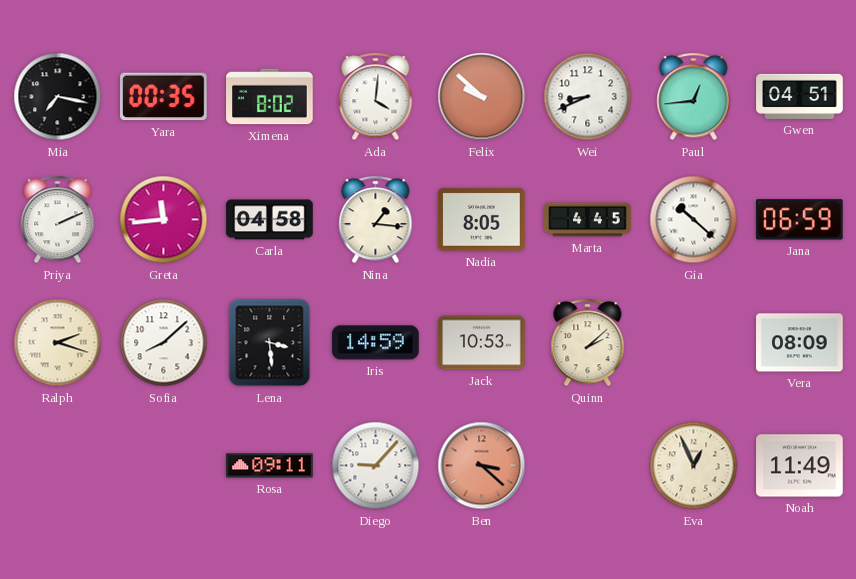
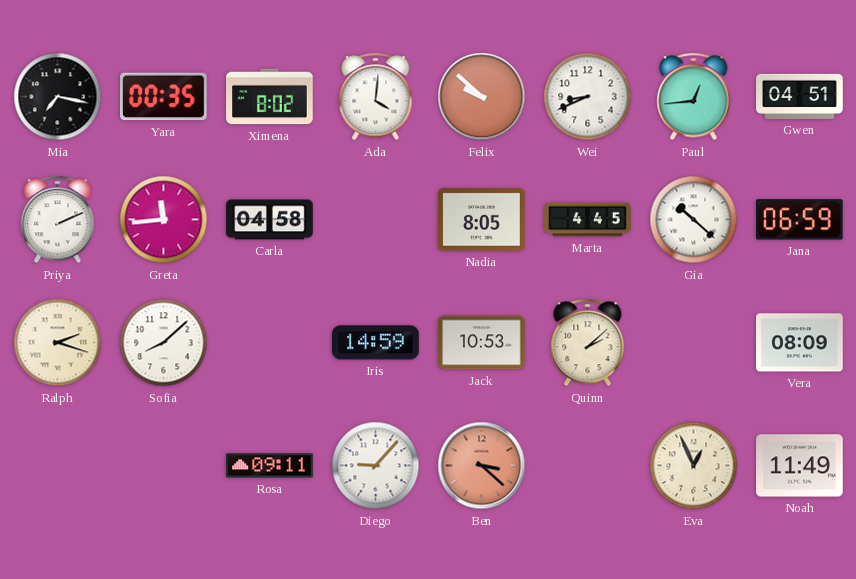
Nina: 1:16 -> none
Lena: 3:29 -> none
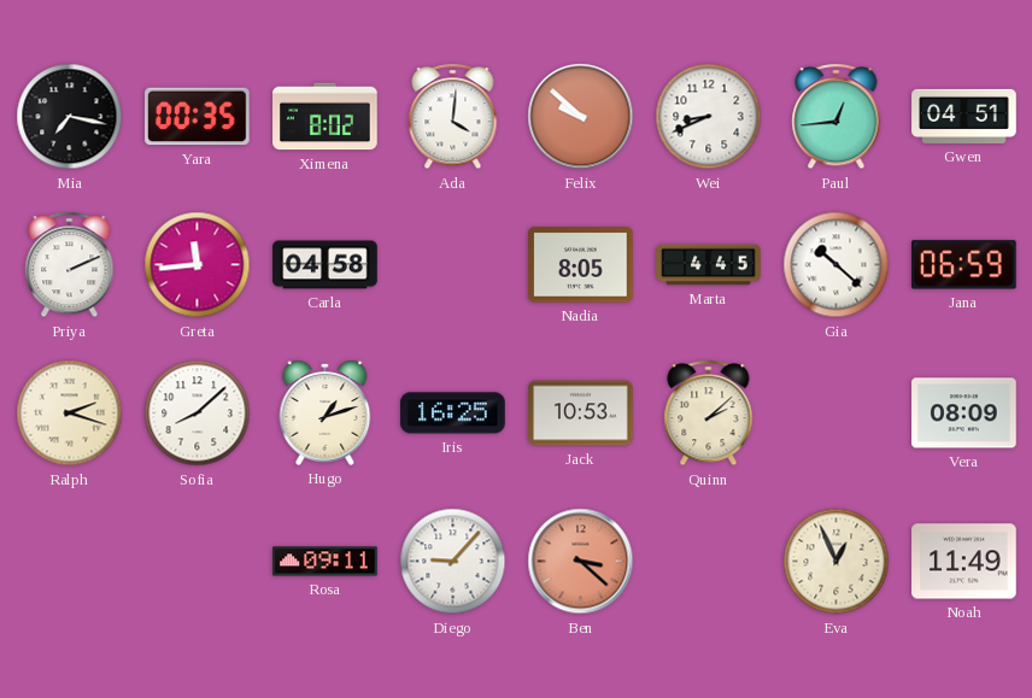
Hugo: none -> 1:12
Iris: 14:59 -> 16:25
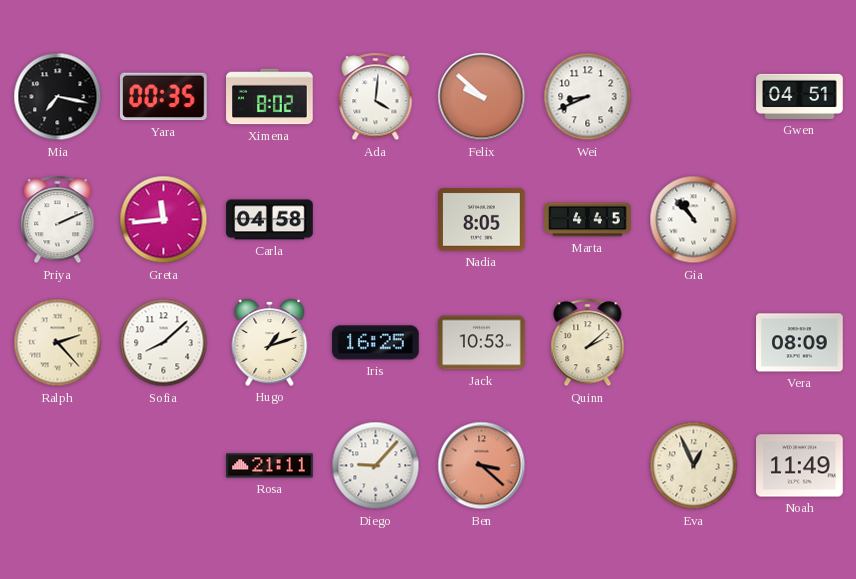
Paul: 12:44 -> none
Gia: 10:22 -> 10:53
Jana: 06:59 -> none
Ralph: 2:18 -> 2:23
Rosa: 09:11 -> 21:11
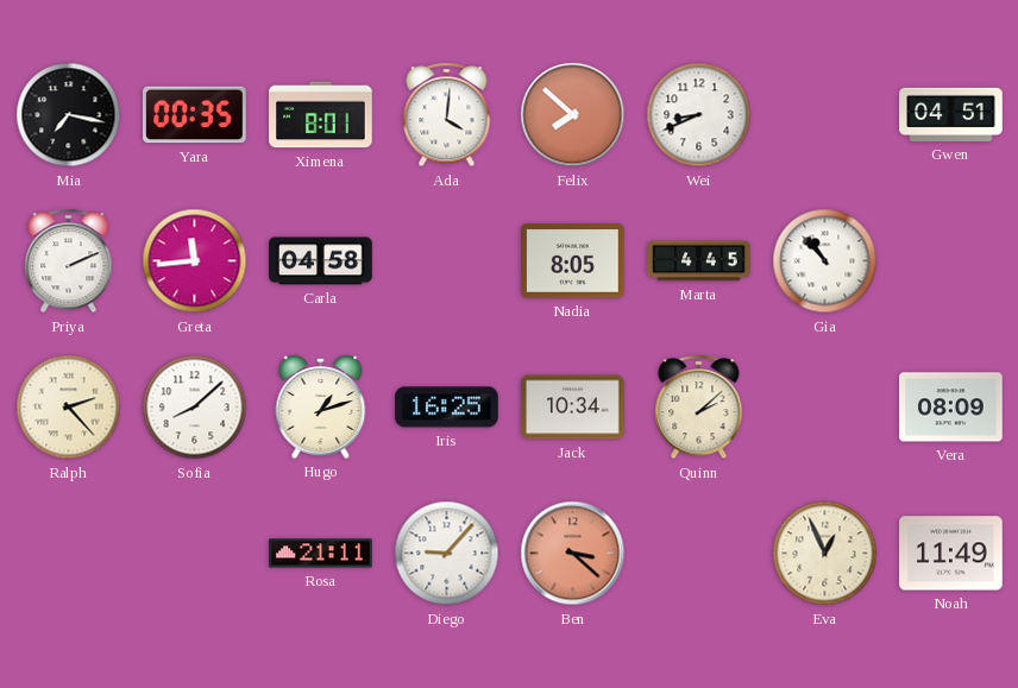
Ximena: 8:02 -> 8:01
Felix: 9:52 -> 7:52
Jack: 10:53 -> 10:34
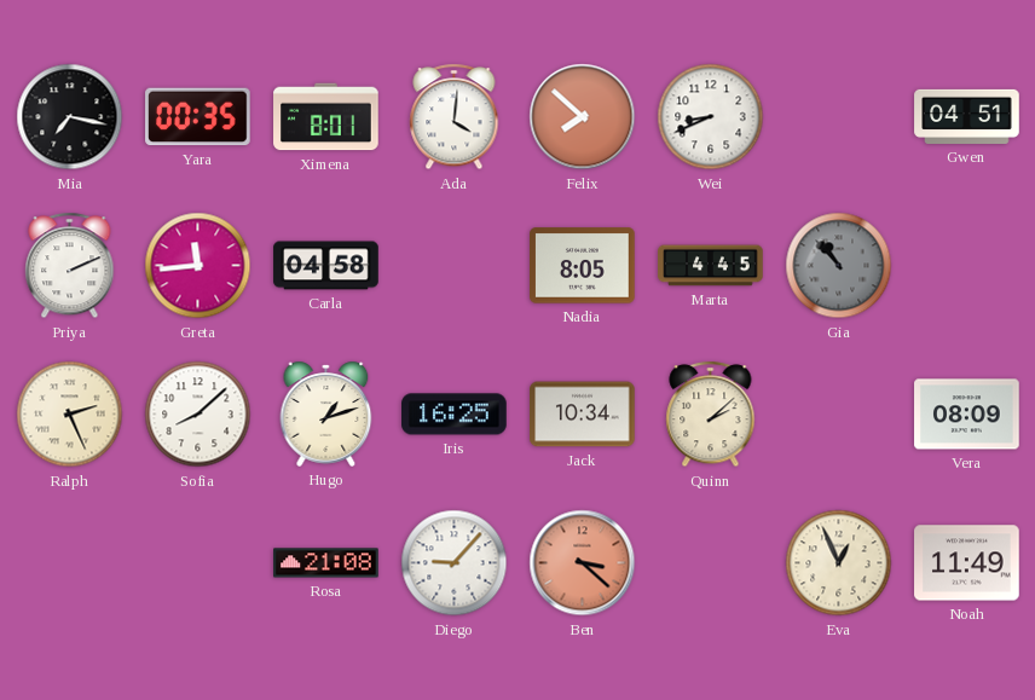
Gia dial: white -> grey
Ralph: 2:23 -> 2:26
Rosa: 21:11 -> 21:08
